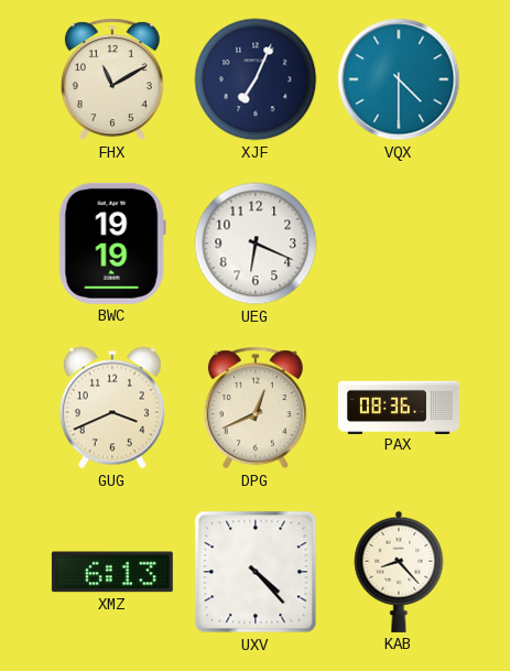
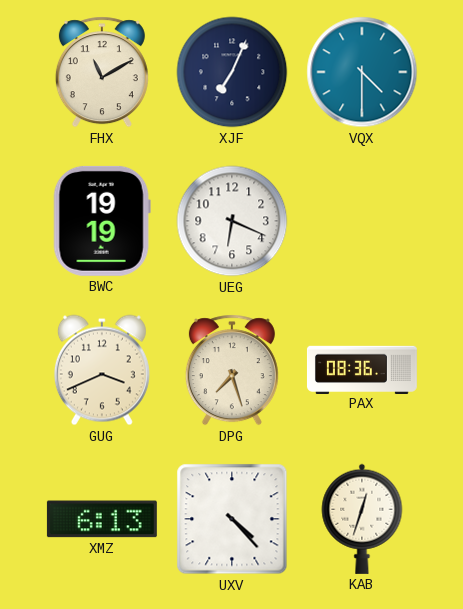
DPG: 12:41 -> 7:27
KAB: 8:23 -> 12:33
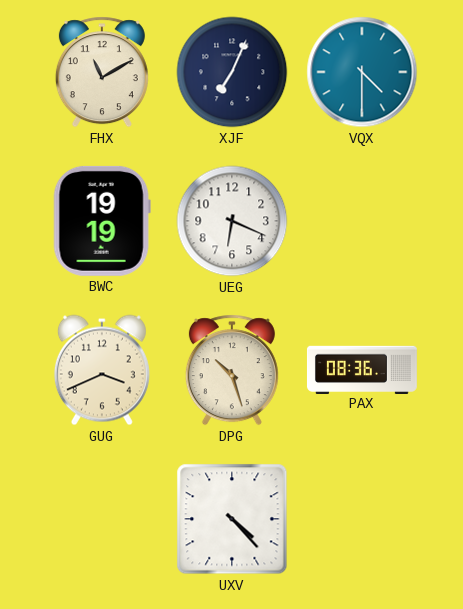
DPG: 7:27 -> 10:27
XMZ: 6:13 -> none
KAB: 12:33 -> none
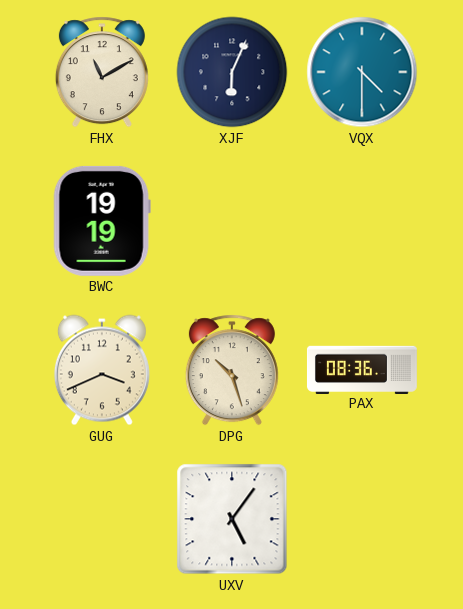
XJF: 7:04 -> 6:04
UEG: 6:19 -> none
UXV: 4:23 -> 5:06
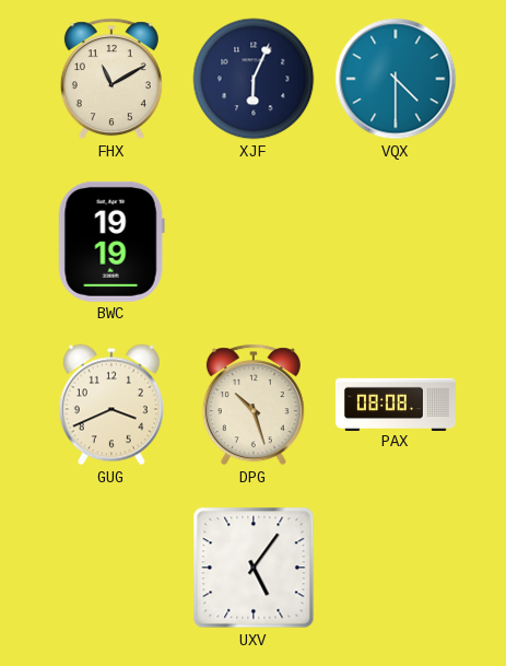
PAX: 08:36 -> 08:08
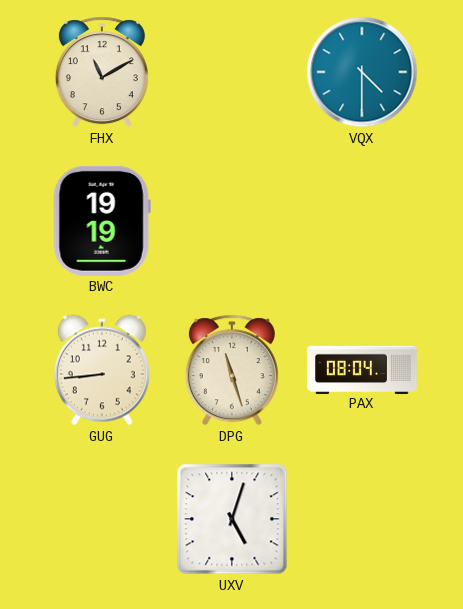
XJF: 6:04 -> none
GUG: 3:41 -> 8:44
DPG: 10:27 -> 11:27
PAX: 08:08 -> 08:04
UXV: 5:06 -> 5:03
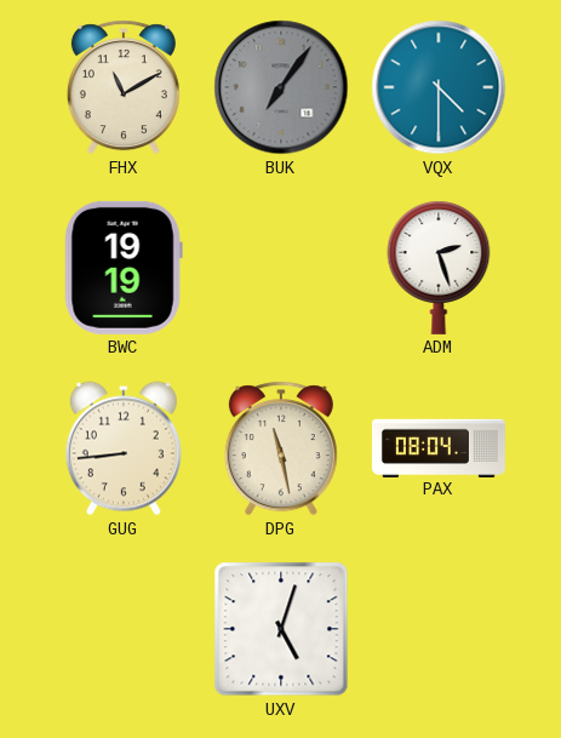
BUK: none -> 7:06
ADM: none -> 2:27
DPG: 11:27 -> 11:28
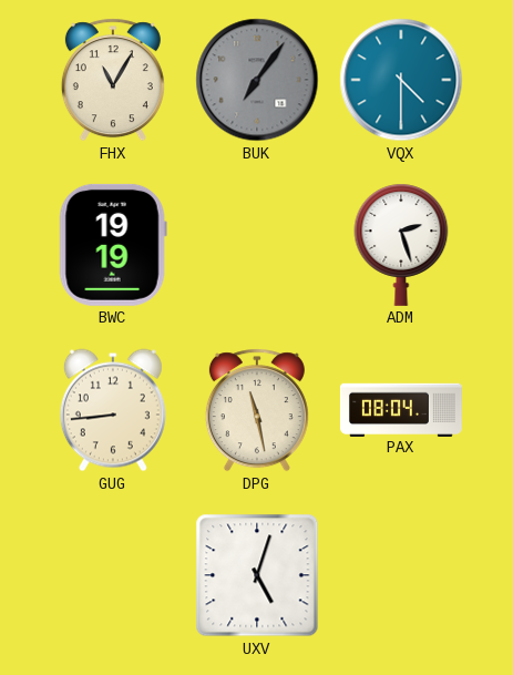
FHX: 11:10 -> 11:05
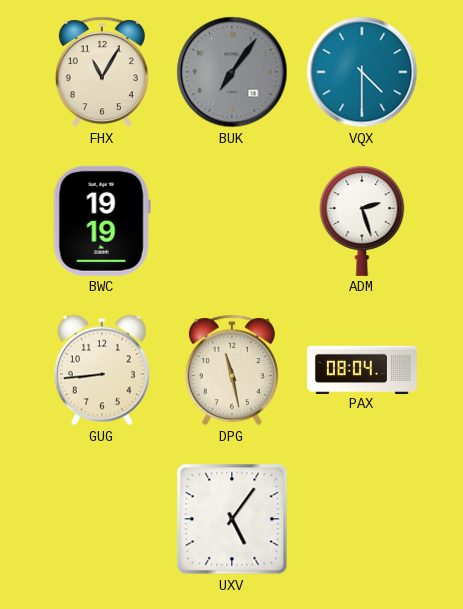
UXV: 5:03 -> 5:06
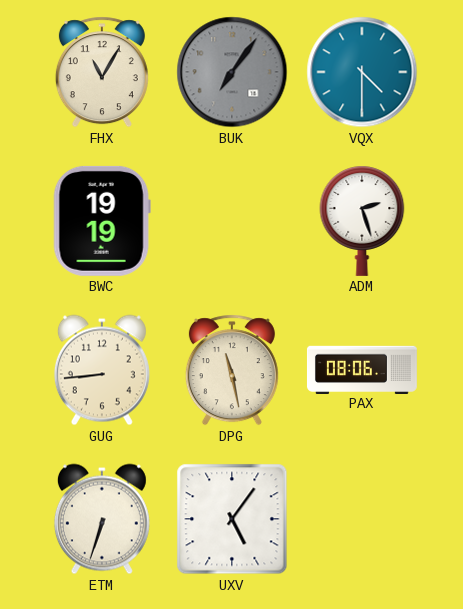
PAX: 08:04 -> 08:06
ETM: none -> 6:33
